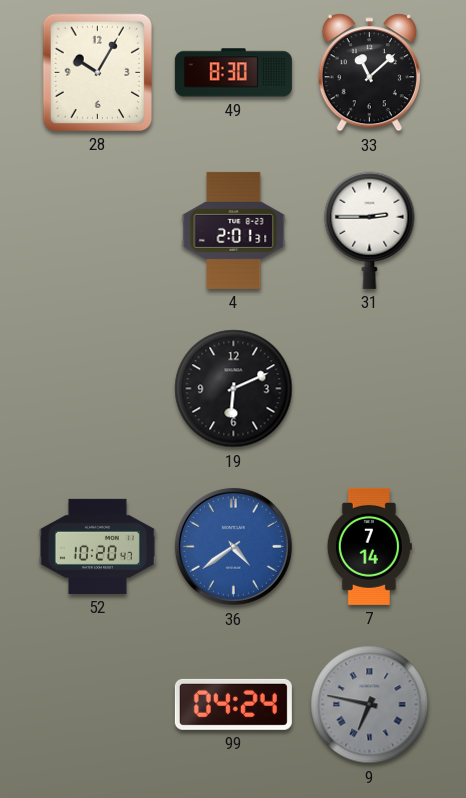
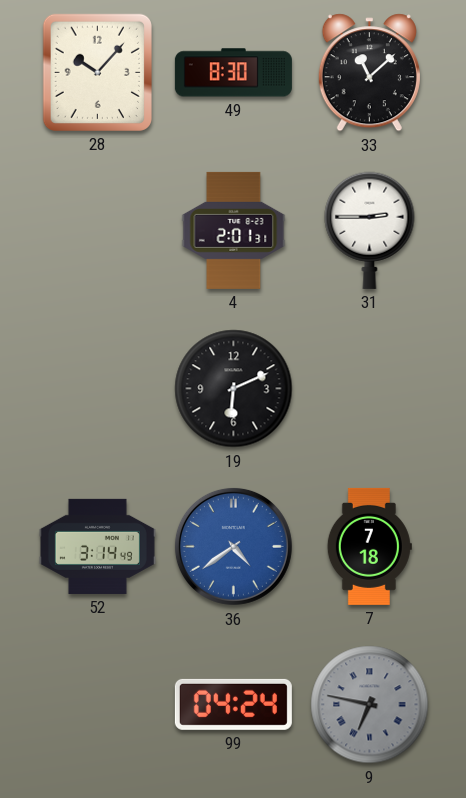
28: 10:05 -> 10:07
52: 10:20 -> 3:14
7: 7:14 -> 7:18
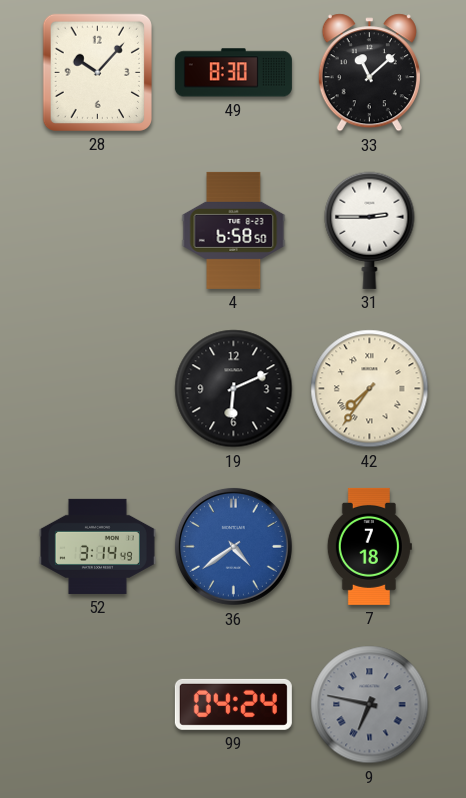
4: 2:01 -> 6:58
42: none -> 7:36
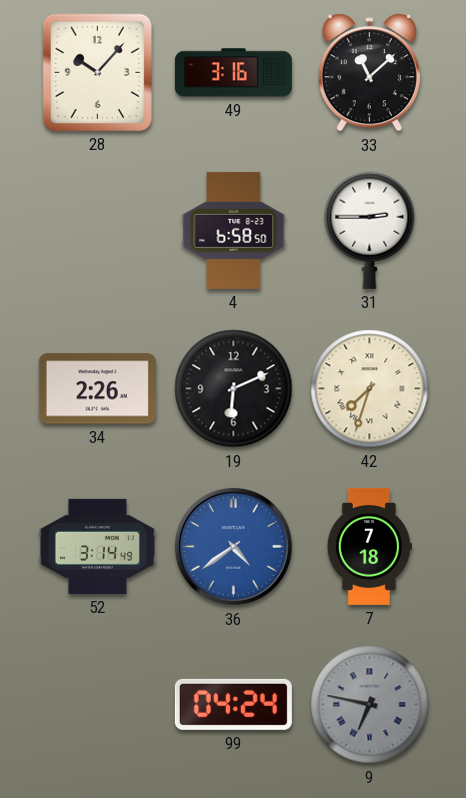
49: 8:30 -> 3:16
34: none -> 2:26
42: 7:36 -> 7:33
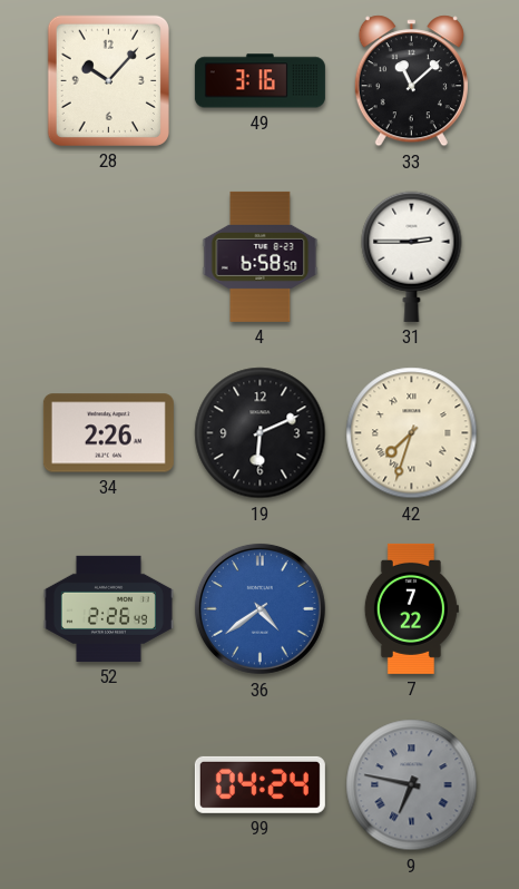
52: 3:14 -> 2:26
7: 7:18 -> 7:22
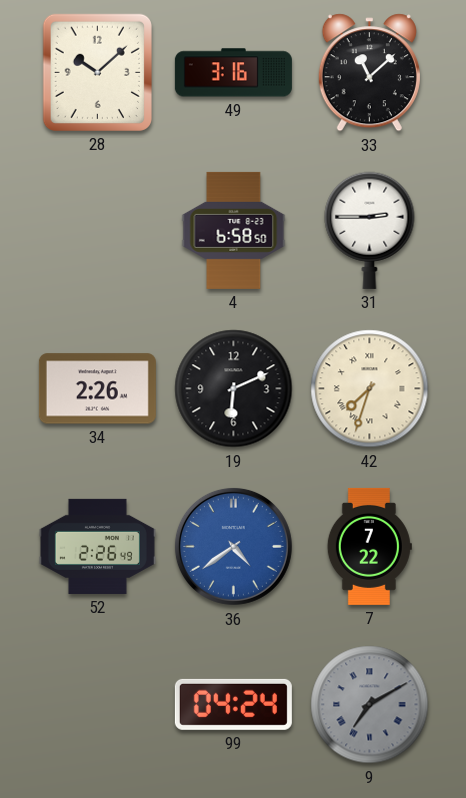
28: 10:07 -> 10:08
9: 6:47 -> 7:10
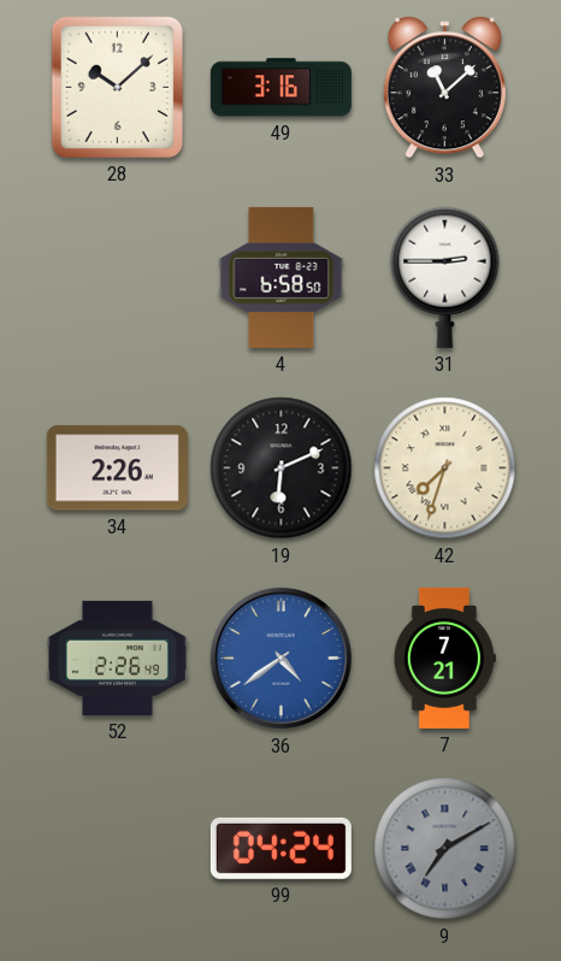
7: 7:22 -> 7:21
